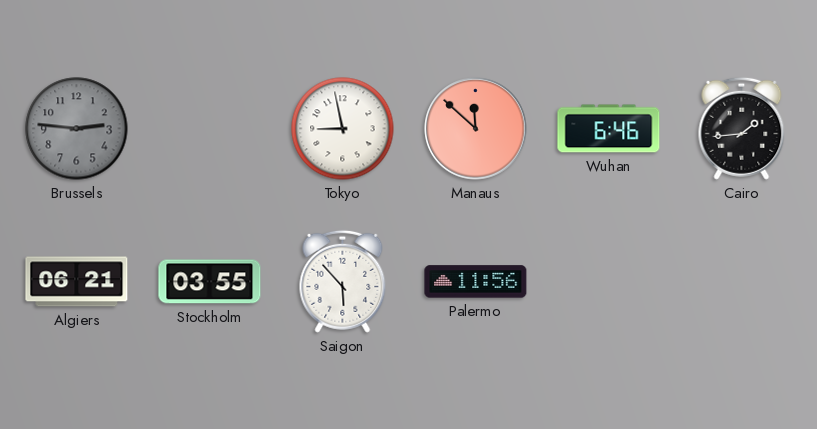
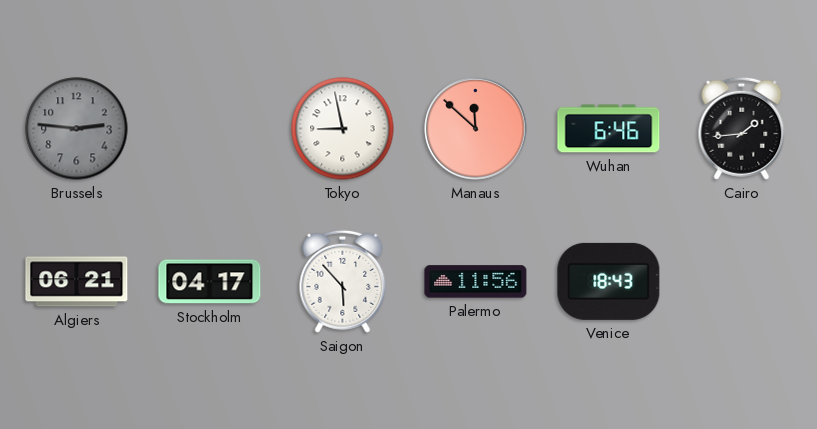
Stockholm: 03:55 -> 04:17
Venice: none -> 18:43
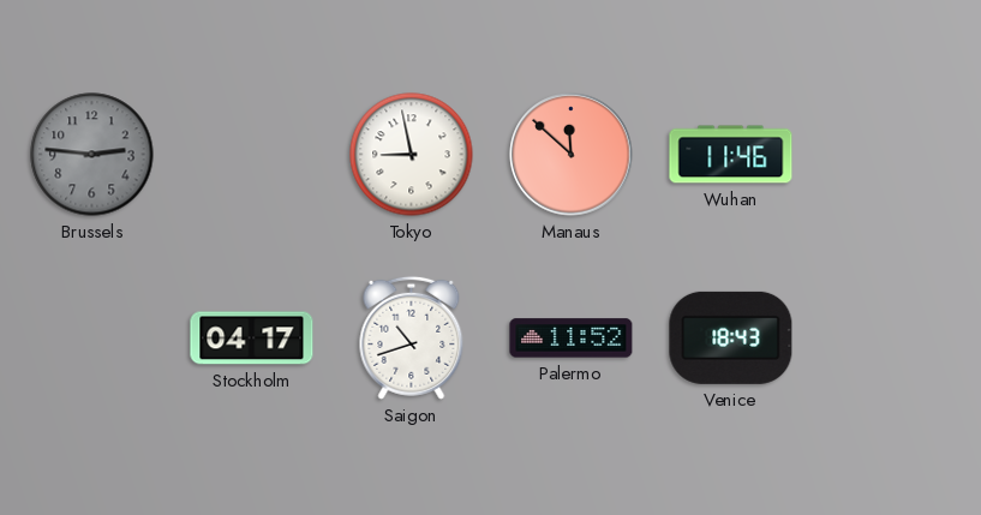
Wuhan: 6:46 -> 11:46
Cairo: 1:44 -> none
Algiers: 06:21 -> none
Saigon: 5:53 -> 10:42
Palermo: 11:56 -> 11:52
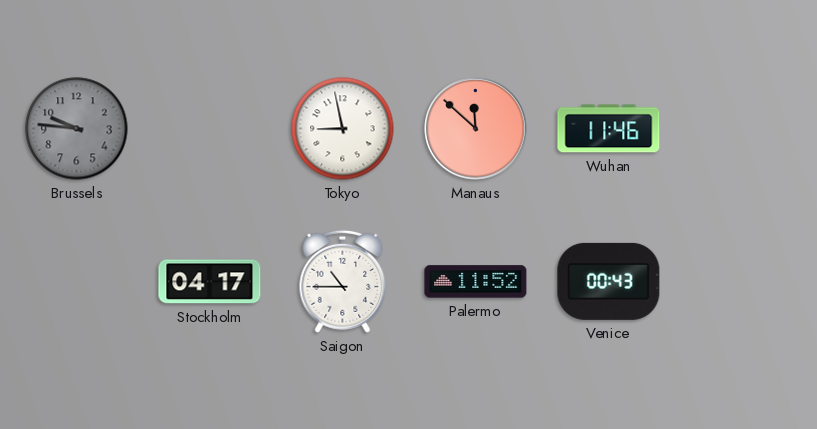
Brussels: 2:46 -> 9:46
Saigon: 10:42 -> 10:45
Venice: 18:43 -> 00:43
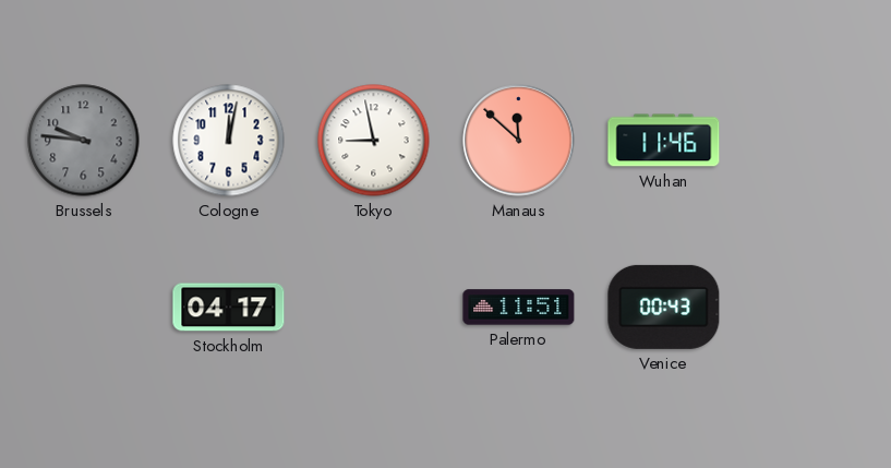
Cologne: none -> 12:02
Saigon: 10:45 -> none
Palermo: 11:52 -> 11:51
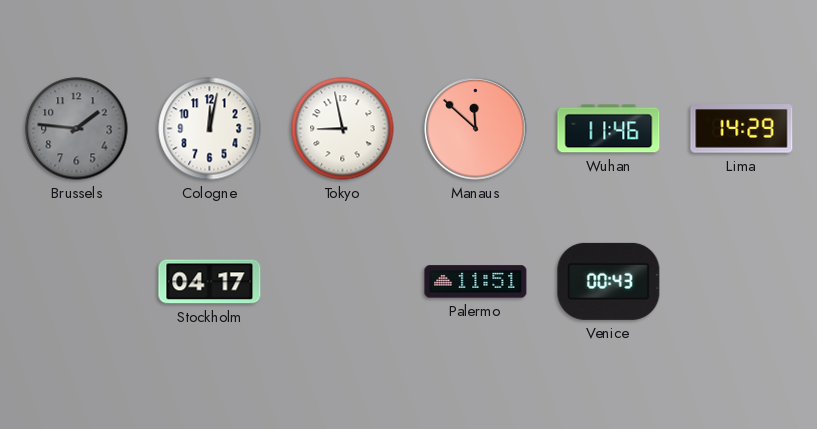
Brussels: 9:46 -> 1:46
Lima: none -> 14:29
